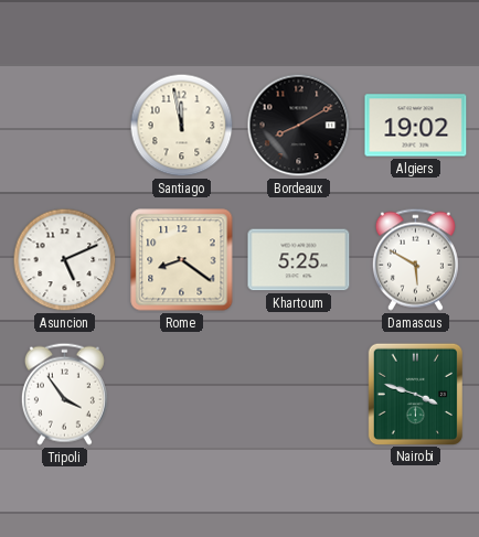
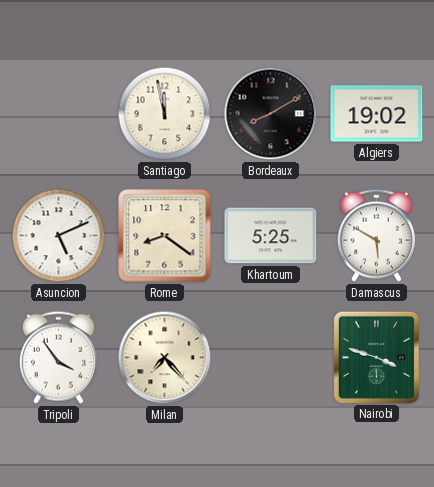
Milan: none -> 7:23
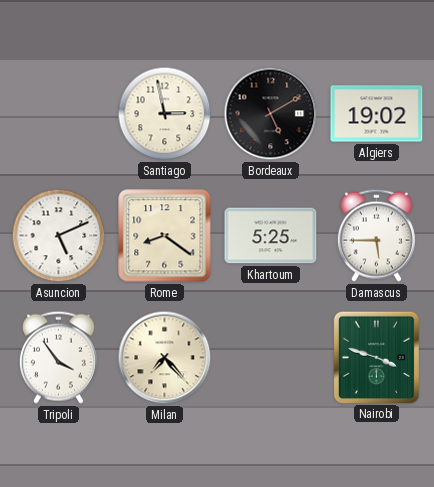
Santiago: 11:58 -> 2:58
Bordeaux: 8:10 -> 5:10
Damascus: 5:50 -> 5:45
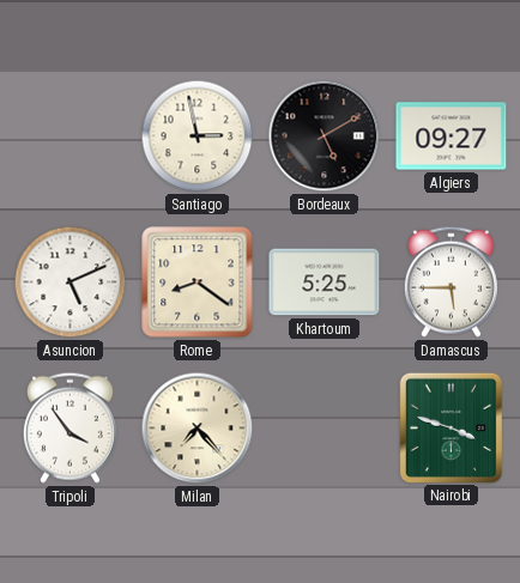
Algiers: 19:02 -> 09:27
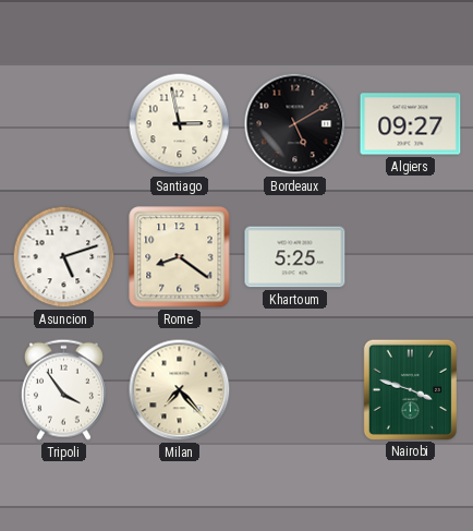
Asuncion: 5:11 -> 5:12
Damascus: 5:45 -> none
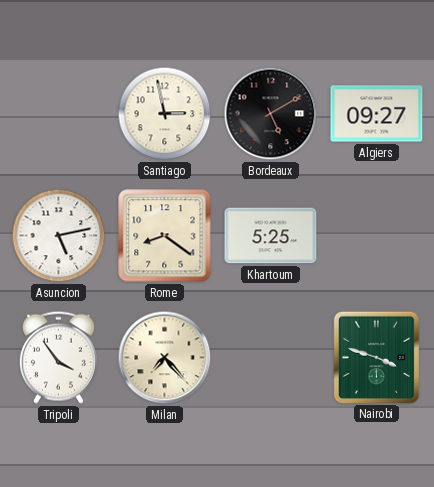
Asuncion: 5:12 -> 5:13
